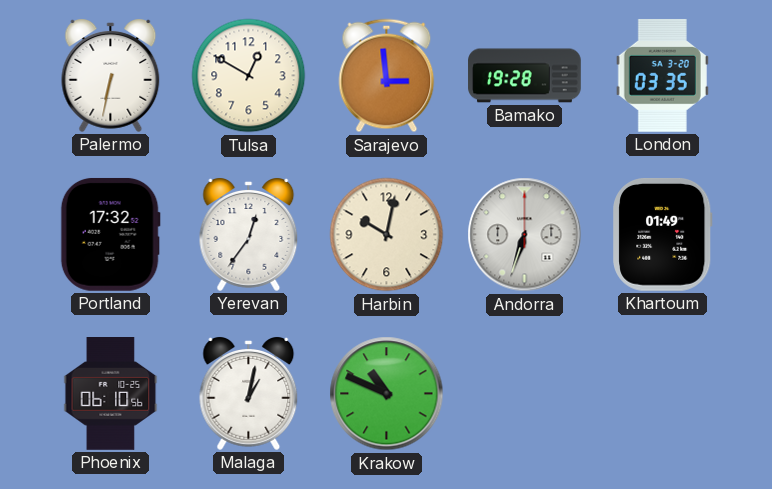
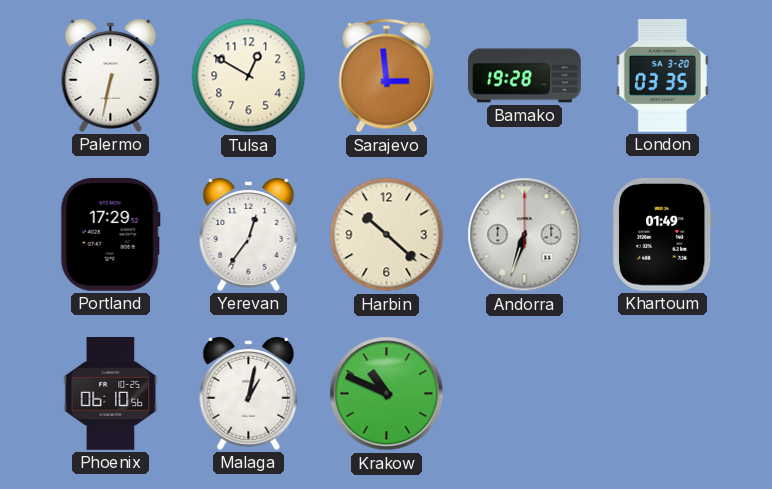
Portland: 17:32 -> 17:29
Harbin: 10:02 -> 10:22
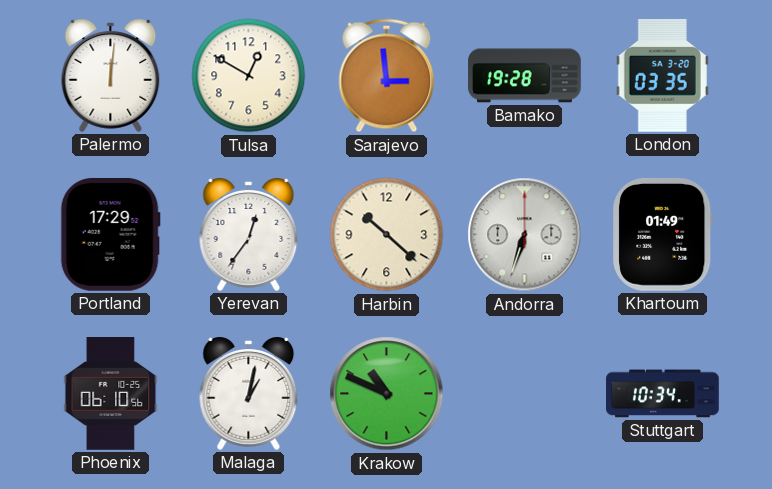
Palermo: 6:32 -> 12:01
Stuttgart: none -> 10:34
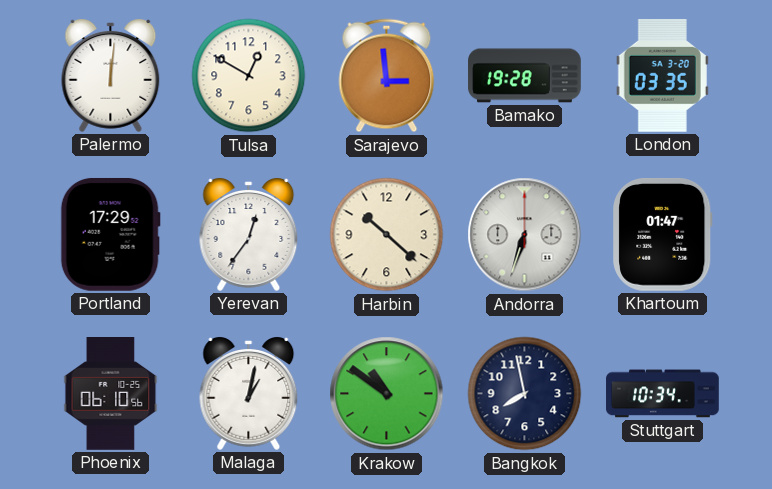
Khartoum: 01:49 -> 01:47
Krakow: 10:49 -> 10:51
Bangkok: none -> 7:58
